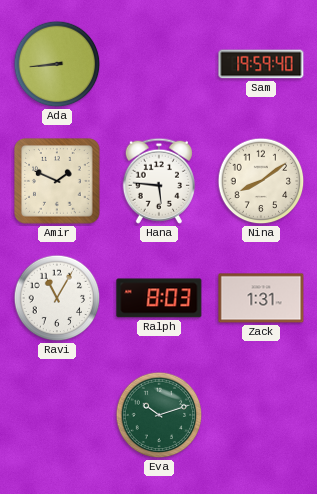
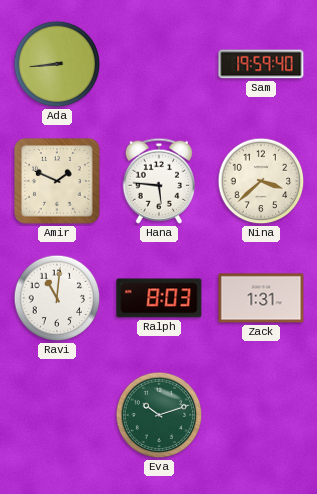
Nina: 8:09 -> 3:38
Ravi: 11:05 -> 11:01
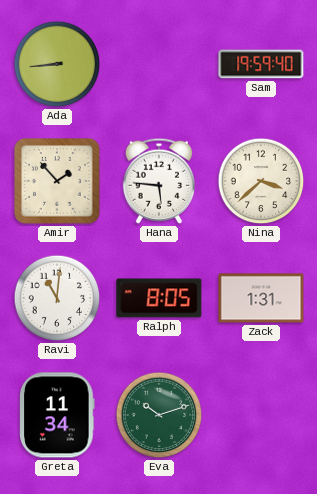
Amir: 1:49 -> 1:53
Ralph: 8:03 -> 8:05
Greta: none -> 11:34
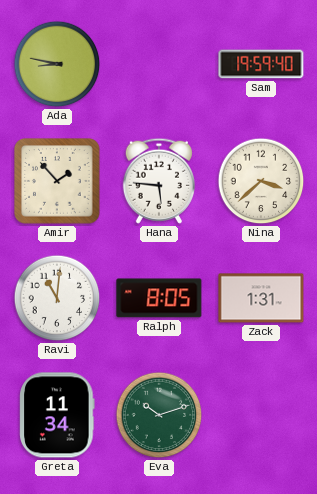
Ada: 8:44 -> 8:47
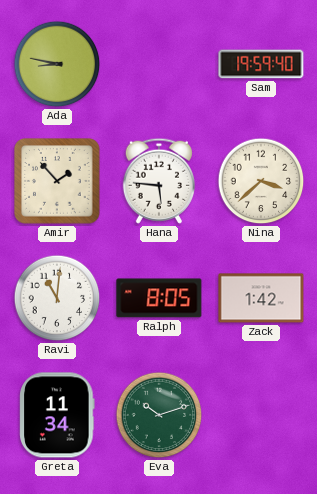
Zack: 1:31 -> 1:42
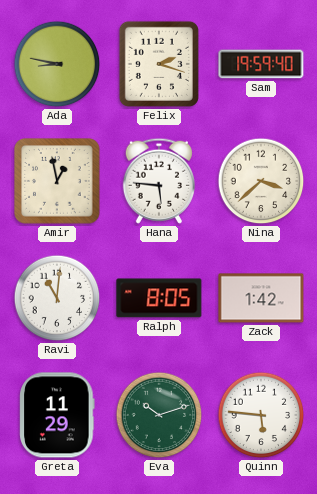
Felix: none -> 2:18
Amir: 1:53 -> 12:58
Greta: 11:34 -> 11:29
Quinn: none -> 5:46
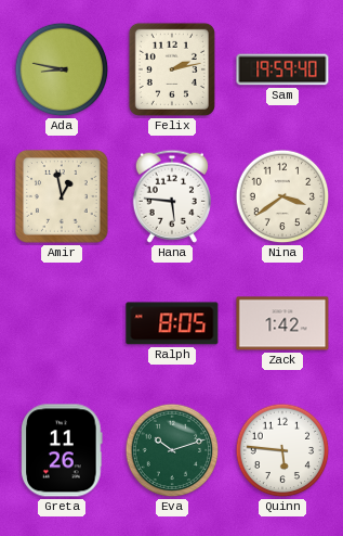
Felix: 2:18 -> 2:13
Nina: 3:38 -> 3:39
Ravi: 11:01 -> none
Greta: 11:29 -> 11:26
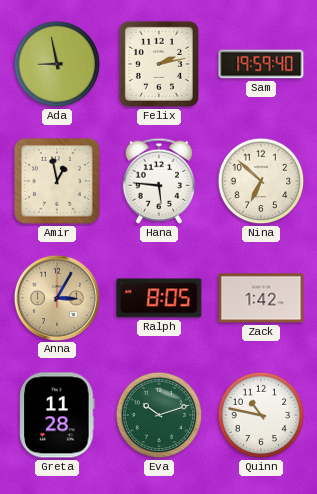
Ada: 8:47 -> 8:58
Nina: 3:39 -> 6:52
Anna: none -> 3:05
Greta: 11:26 -> 11:28
Quinn: 5:46 -> 10:47
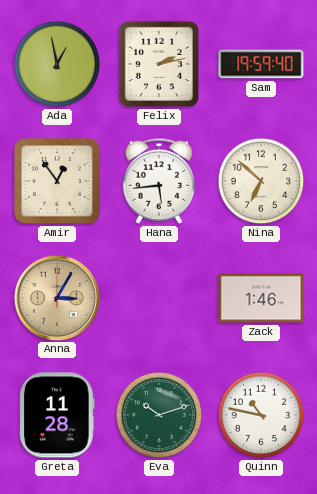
Ada: 8:58 -> 12:58
Amir: 12:58 -> 12:54
Hana: 5:46 -> 5:44
Ralph: 8:05 -> none
Zack: 1:42 -> 1:46
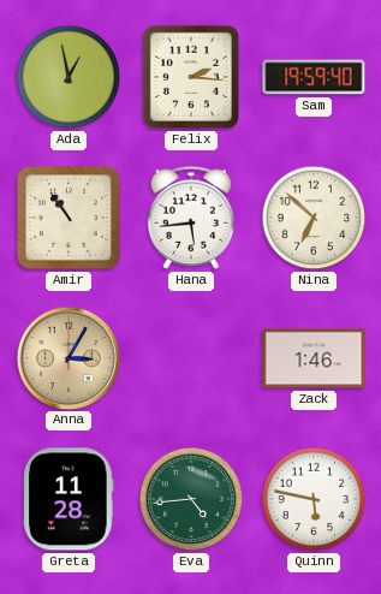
Felix: 2:13 -> 2:16
Amir: 12:54 -> 10:54
Eva: 10:12 -> 4:44
Quinn: 10:47 -> 5:47
